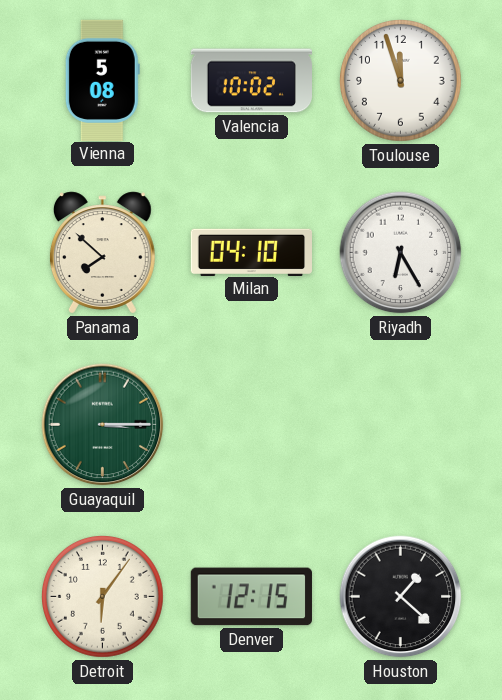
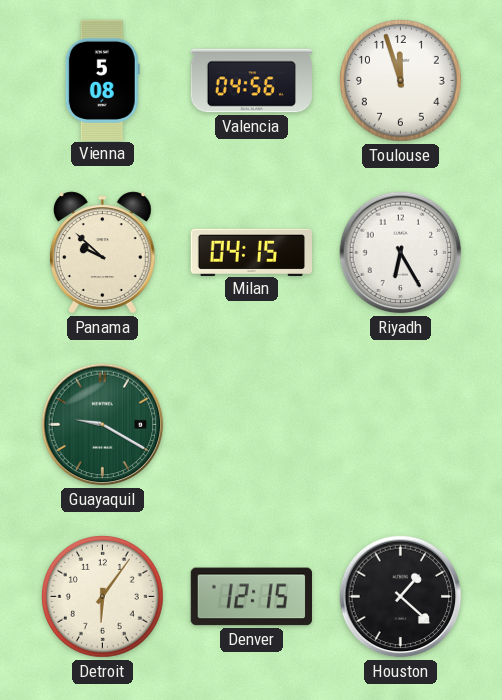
Valencia: 10:02 -> 04:56
Panama: 7:52 -> 9:52
Milan: 04:10 -> 04:15
Guayaquil: 3:15 -> 9:20
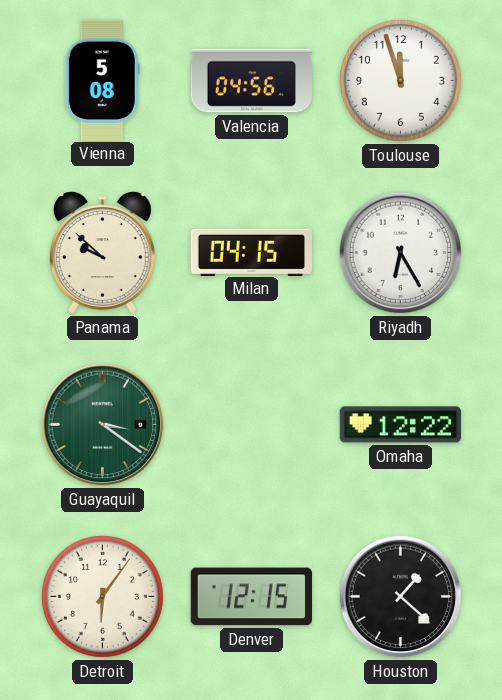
Guayaquil: 9:20 -> 3:21
Omaha: none -> 12:22
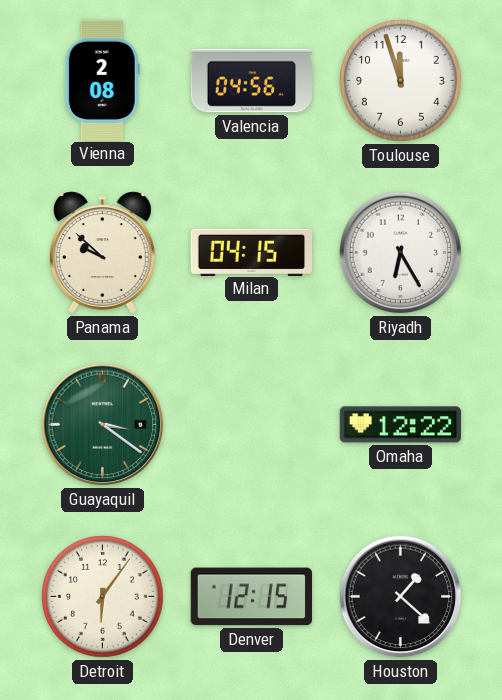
Vienna: 5:08 -> 2:08
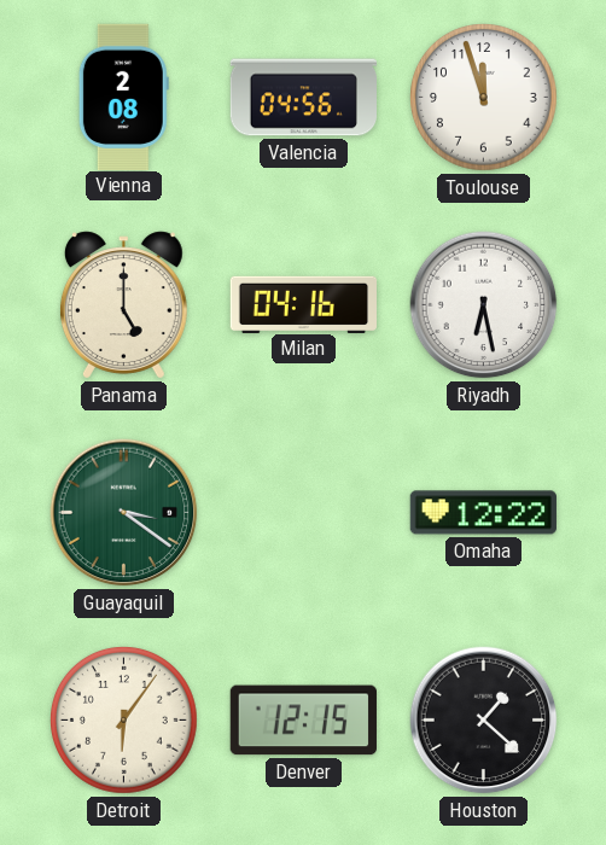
Panama: 9:52 -> 5:00
Milan: 04:15 -> 04:16
Riyadh: 6:25 -> 6:28
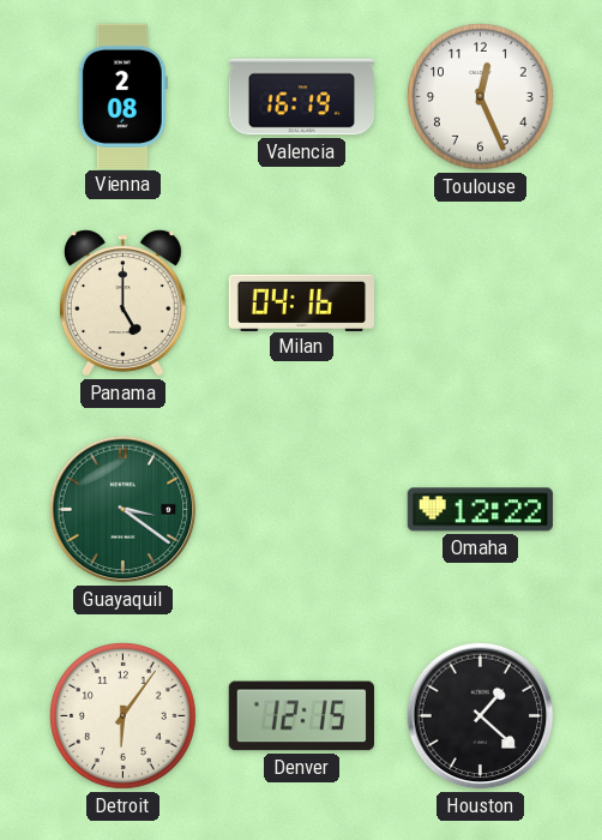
Valencia: 04:56 -> 16:19
Toulouse: 11:57 -> 12:26
Riyadh: 6:28 -> none
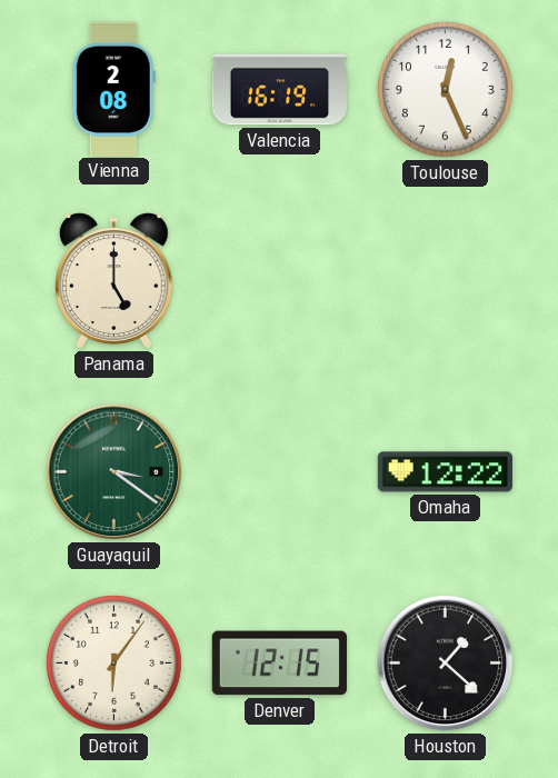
Milan: 04:16 -> none
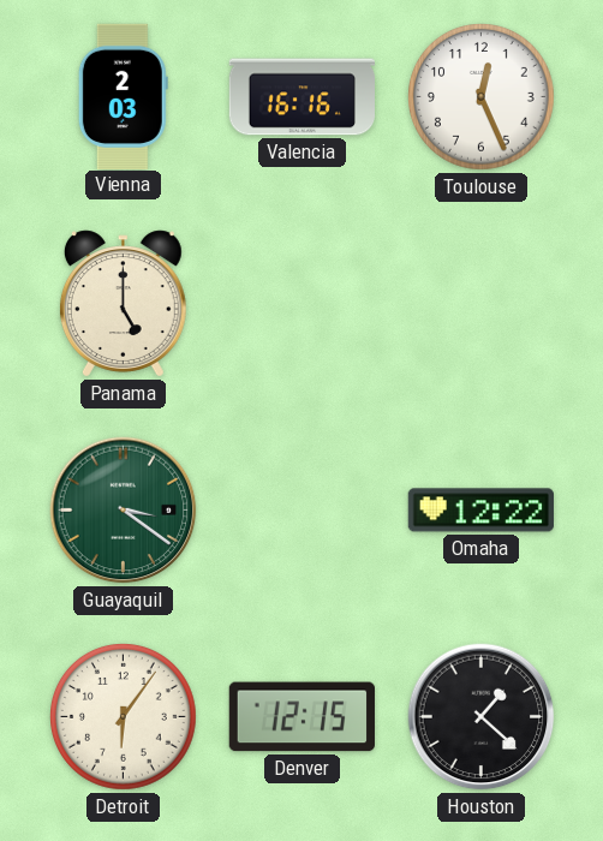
Vienna: 2:08 -> 2:03
Valencia: 16:19 -> 16:16
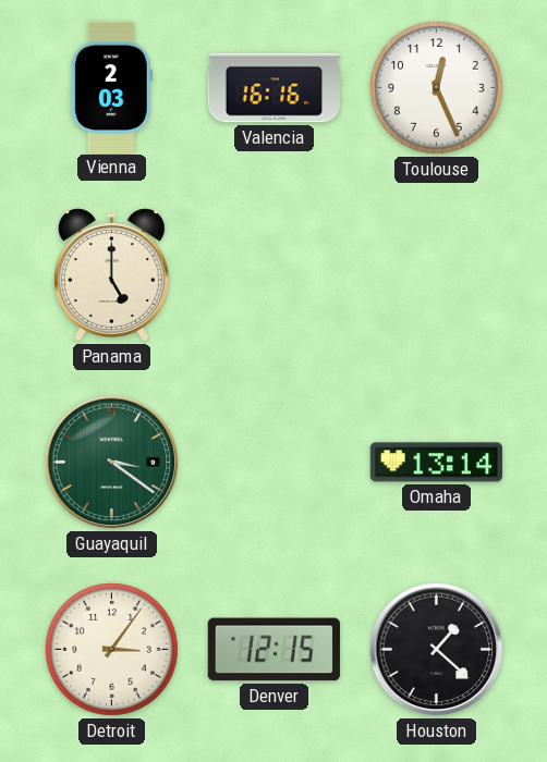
Omaha: 12:22 -> 13:14
Detroit: 6:06 -> 3:06
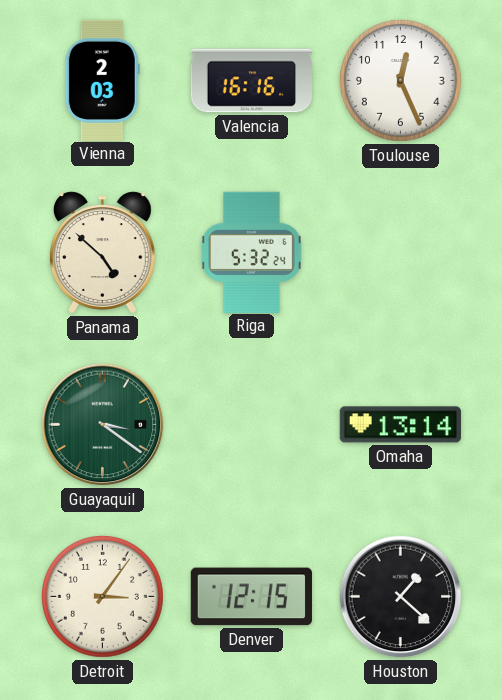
Panama: 5:00 -> 4:52
Riga: none -> 5:32
